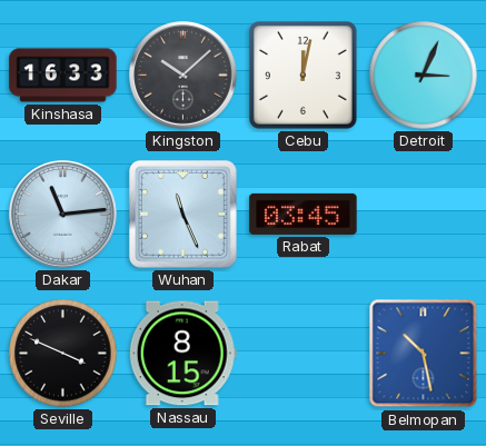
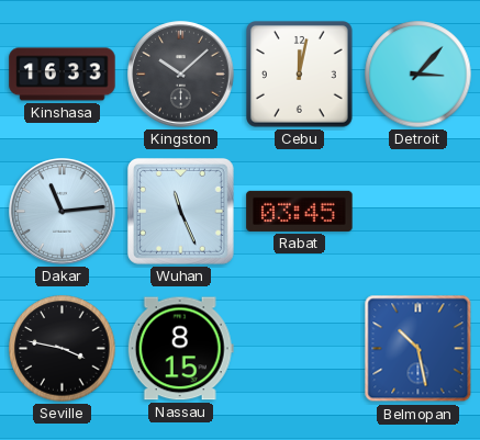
Detroit: 3:04 -> 3:07
Seville: 3:49 -> 3:47
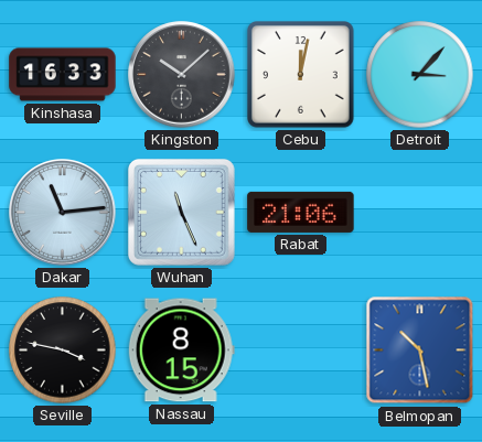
Rabat: 03:45 -> 21:06
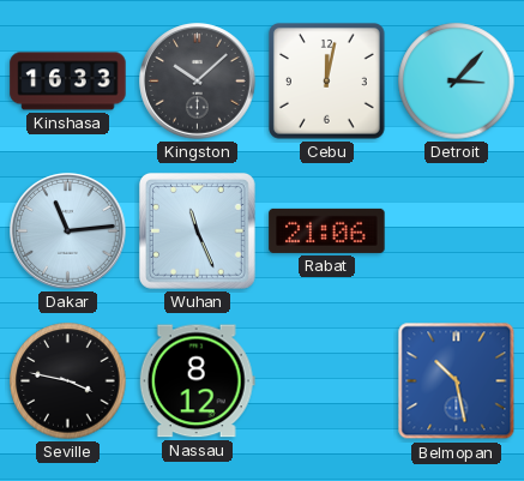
Nassau: 8:15 -> 8:12
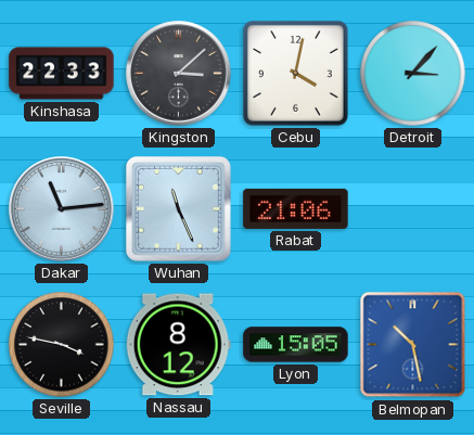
Kinshasa: 16:33 -> 22:33
Kingston: 10:08 -> 3:08
Cebu: 12:02 -> 4:02
Lyon: none -> 15:05
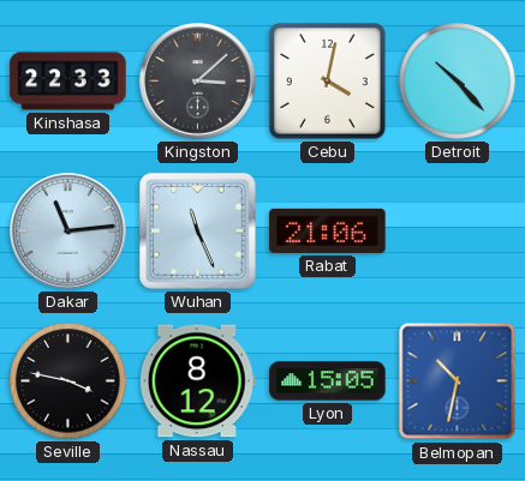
Detroit: 3:07 -> 10:23
Belmopan: 10:28 -> 10:32
